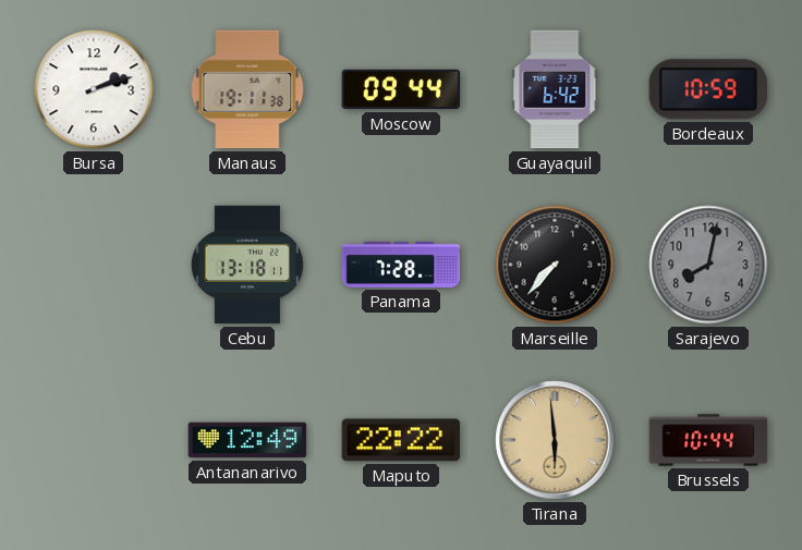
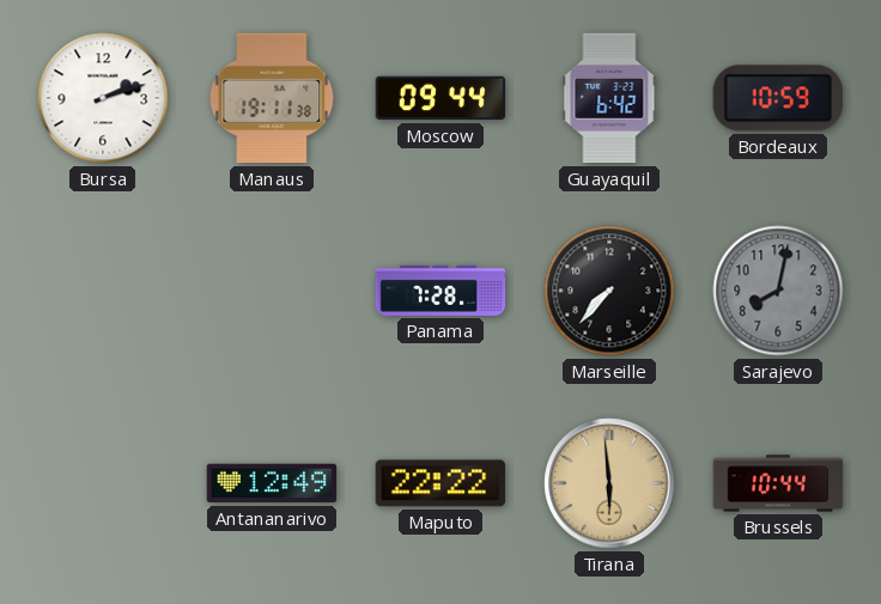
Cebu: 13:18 -> none
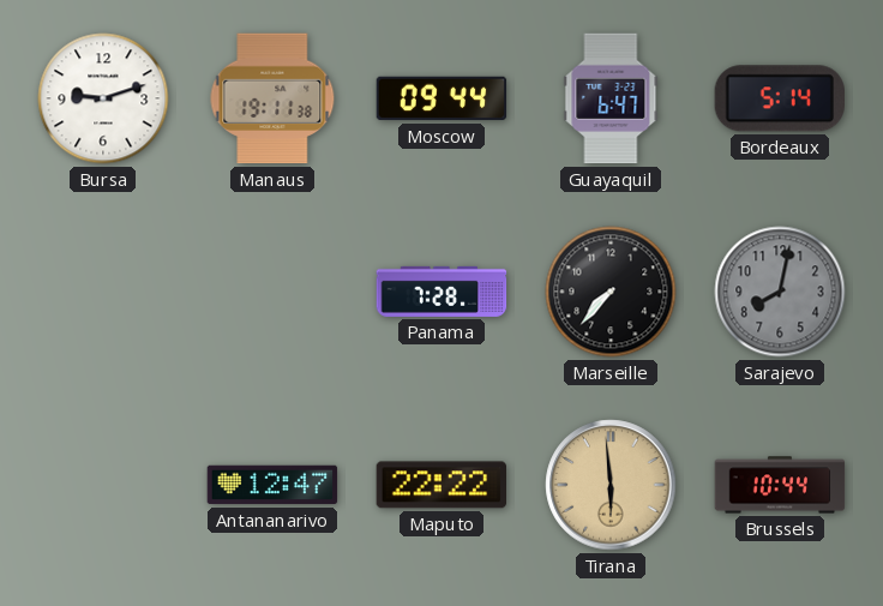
Bursa: 2:12 -> 9:12
Guayaquil: 6:42 -> 6:47
Bordeaux: 10:59 -> 5:14
Antananarivo: 12:49 -> 12:47
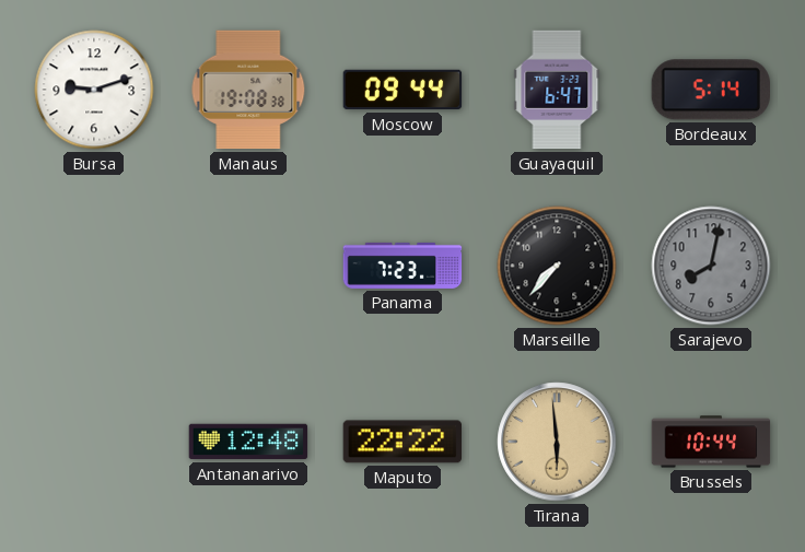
Manaus: 19:11 -> 19:08
Panama: 7:28 -> 7:23
Antananarivo: 12:47 -> 12:48
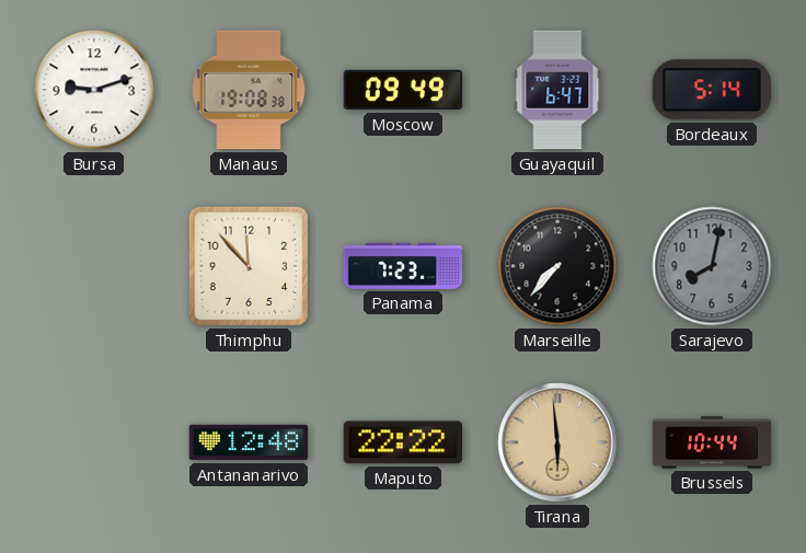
Moscow: 09:44 -> 09:49
Thimphu: none -> 11:53
